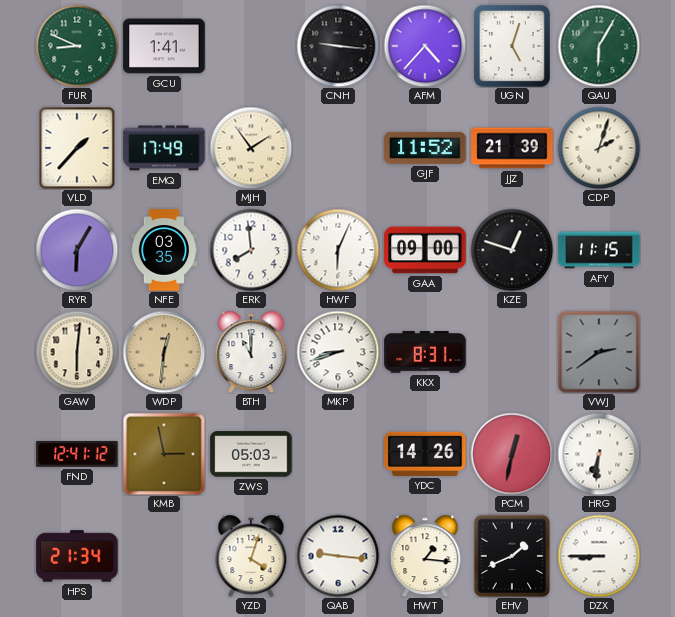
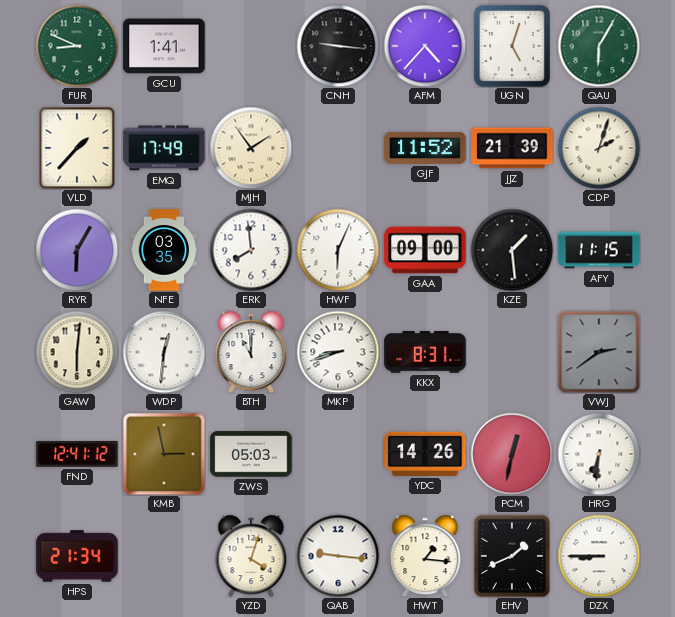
KZE: 12:48 -> 1:29
WDP dial: champagne -> white
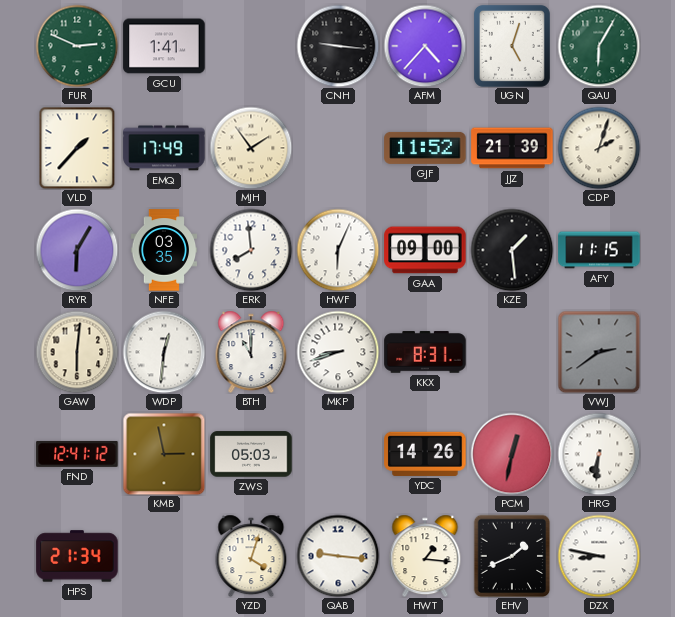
FUR: 8:49 -> 2:49
DZX: 8:45 -> 8:47
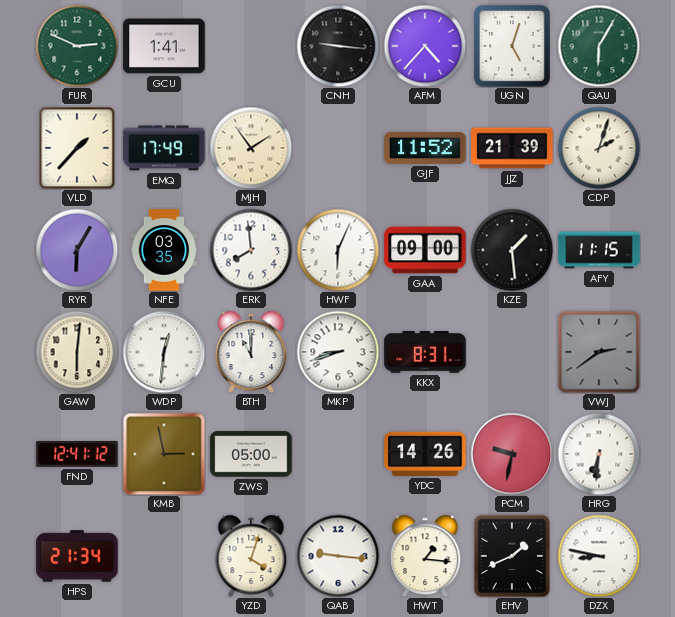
ZWS: 05:03 -> 05:00
PCM: 12:32 -> 9:32
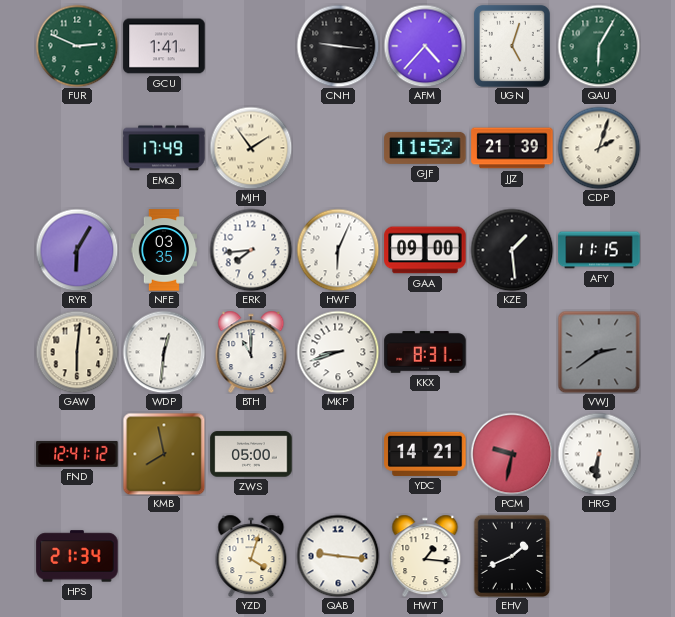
VLD: 1:37 -> none
ERK: 7:59 -> 7:44
KMB: 2:58 -> 7:58
YDC: 14:26 -> 14:21
DZX: 8:47 -> none
